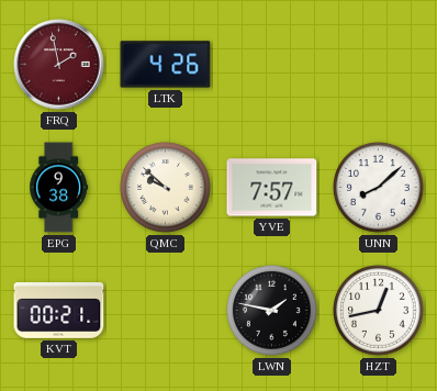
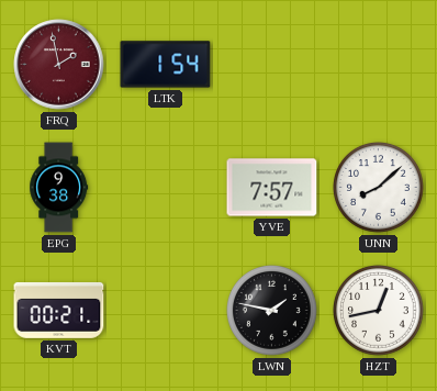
LTK: 4:26 -> 1:54
QMC: 9:52 -> none
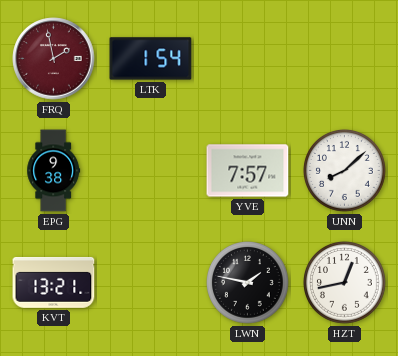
KVT: 00:21 -> 13:21
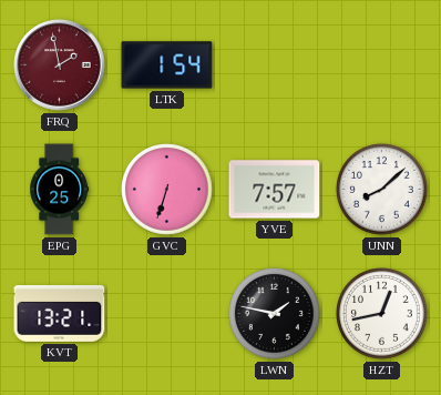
EPG: 9:38 -> 0:25
GVC: none -> 6:33
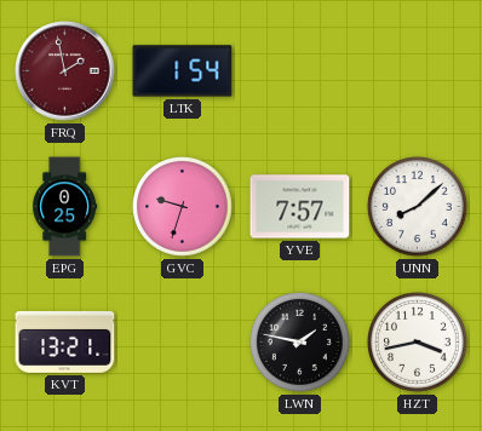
GVC: 6:33 -> 9:33
HZT: 12:43 -> 3:43
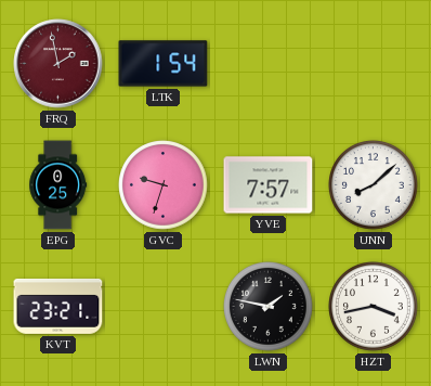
KVT: 13:21 -> 23:21
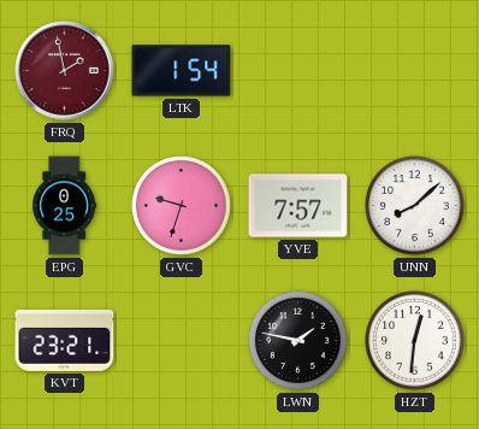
HZT: 3:43 -> 12:31
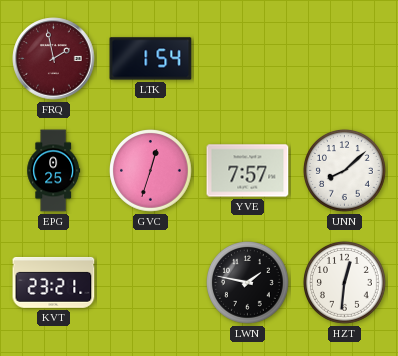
GVC: 9:33 -> 12:33
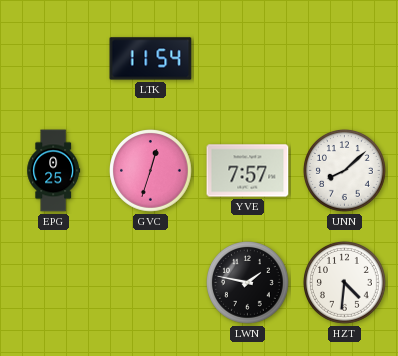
FRQ: 1:58 -> none
LTK: 1:54 -> 11:54
KVT: 23:21 -> none
HZT: 12:31 -> 4:31
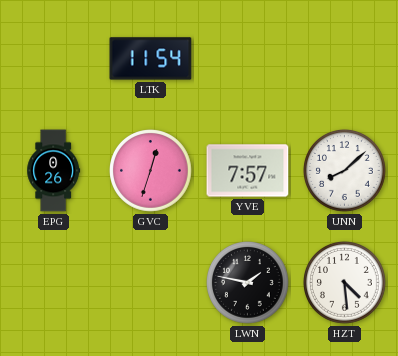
EPG: 0:25 -> 0:26
HZT: 4:31 -> 4:29
